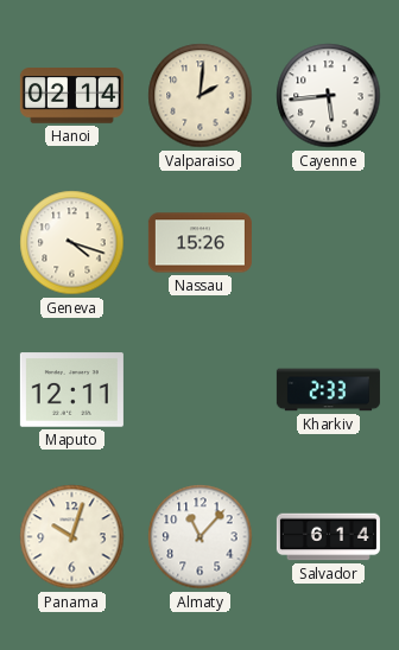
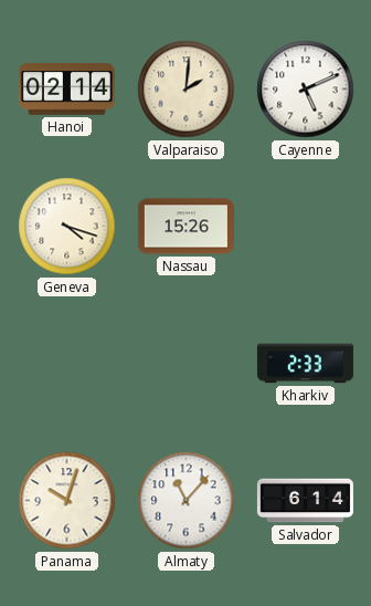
Cayenne: 5:44 -> 5:11
Maputo: 12:11 -> none
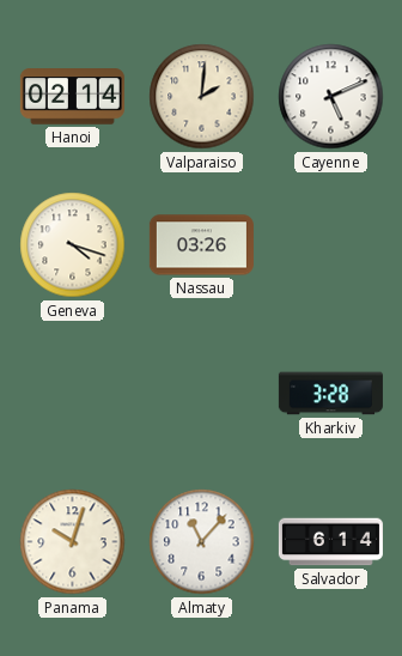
Nassau: 15:26 -> 03:26
Kharkiv: 2:33 -> 3:28
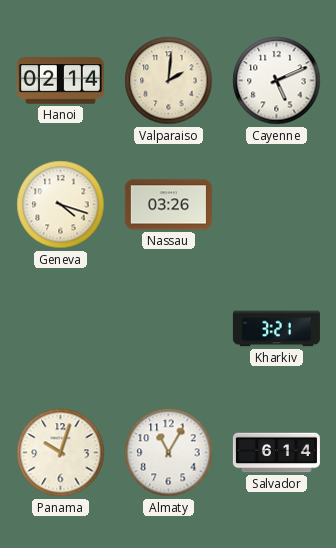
Kharkiv: 3:28 -> 3:21
Almaty: 11:07 -> 11:05
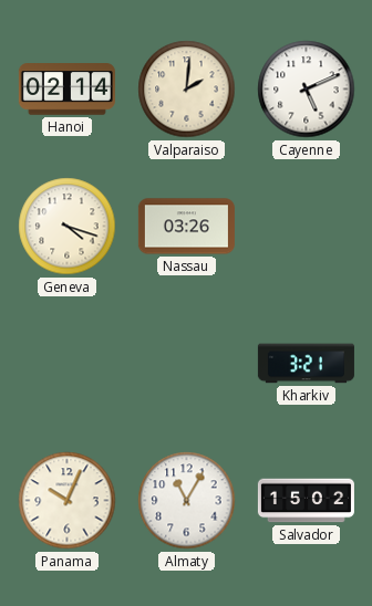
Panama: 10:03 -> 10:04
Salvador: 6:14 -> 15:02
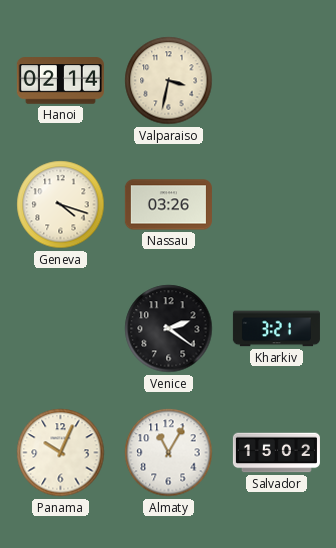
Valparaiso: 2:01 -> 3:32
Cayenne: 5:11 -> none
Venice: none -> 2:21
